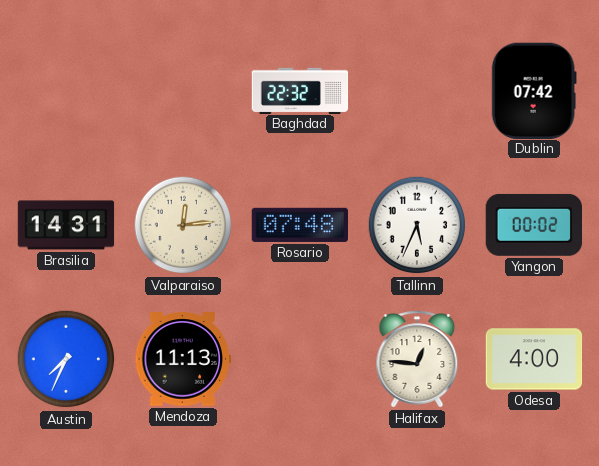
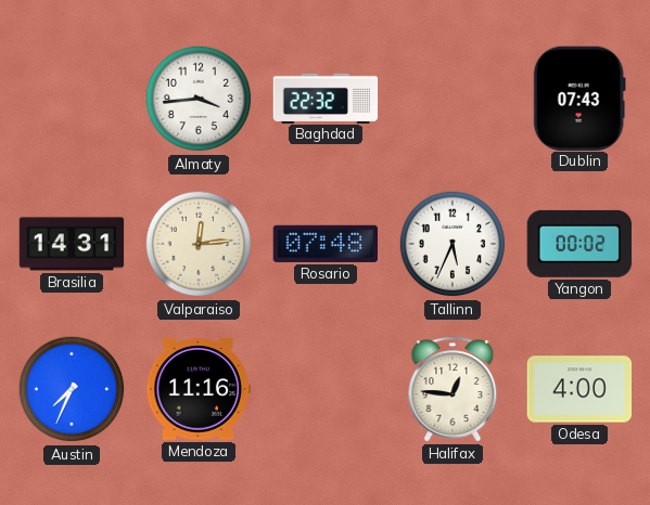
Almaty: none -> 3:44
Dublin: 07:42 -> 07:43
Mendoza: 11:13 -> 11:16
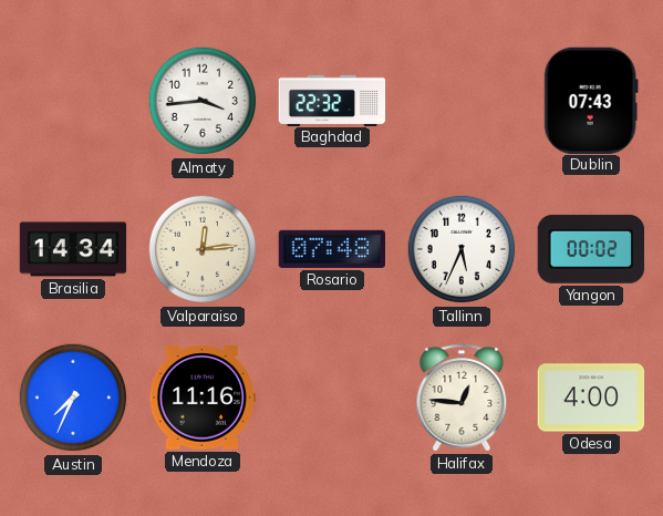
Brasilia: 14:31 -> 14:34
